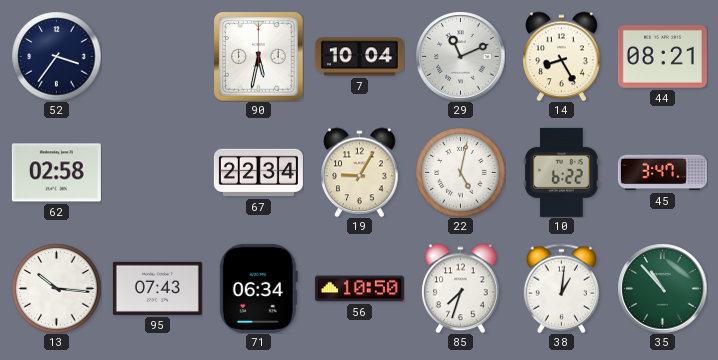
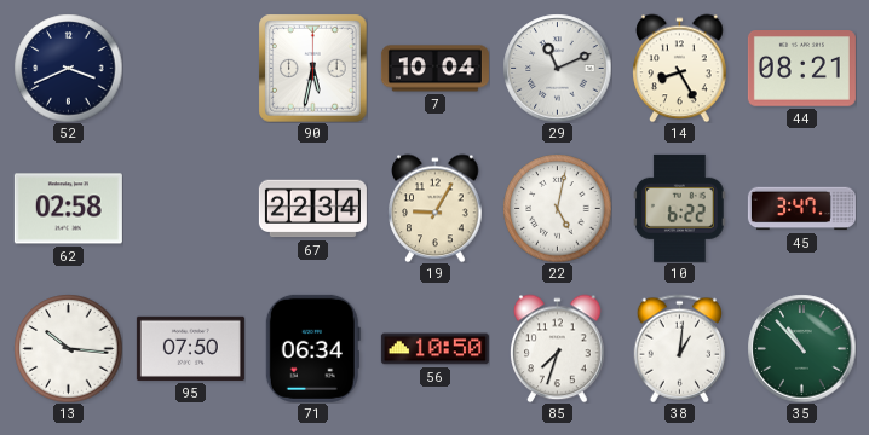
52: 3:36 -> 3:41
95: 07:43 -> 07:50
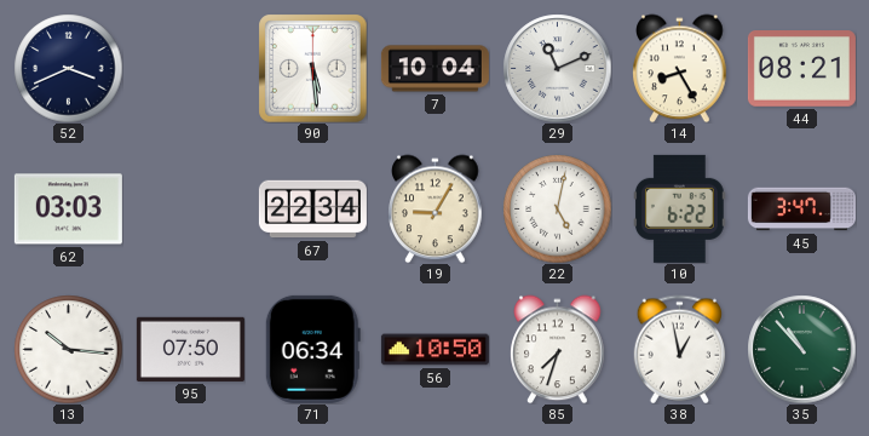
90: 5:32 -> 5:29
62: 02:58 -> 03:03
38: 1:01 -> 12:58
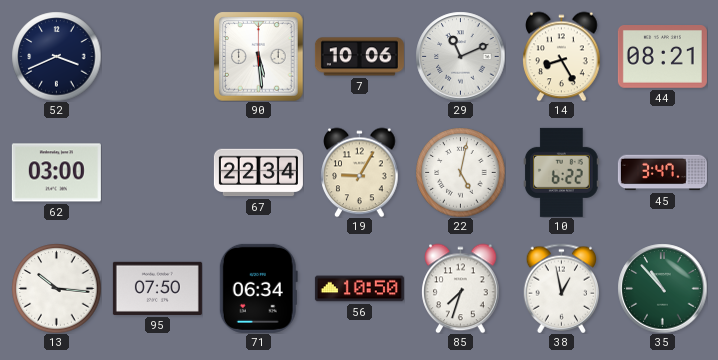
7: 10:04 -> 10:06
62: 03:03 -> 03:00
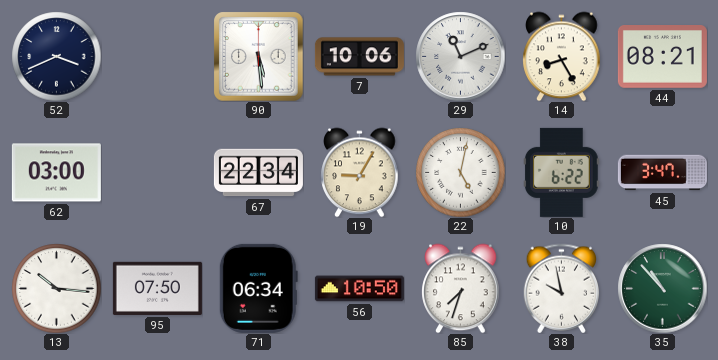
38: 12:58 -> 9:58
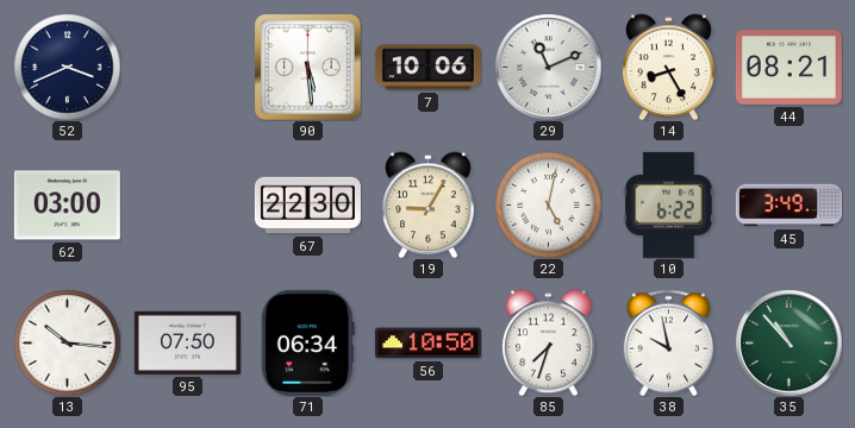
67: 22:34 -> 22:30
45: 3:47 -> 3:49
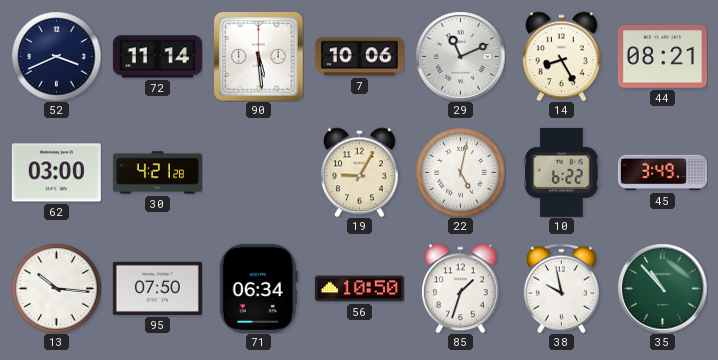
72: none -> 11:14
30: none -> 4:21
67: 22:30 -> none
85: 7:33 -> 1:33
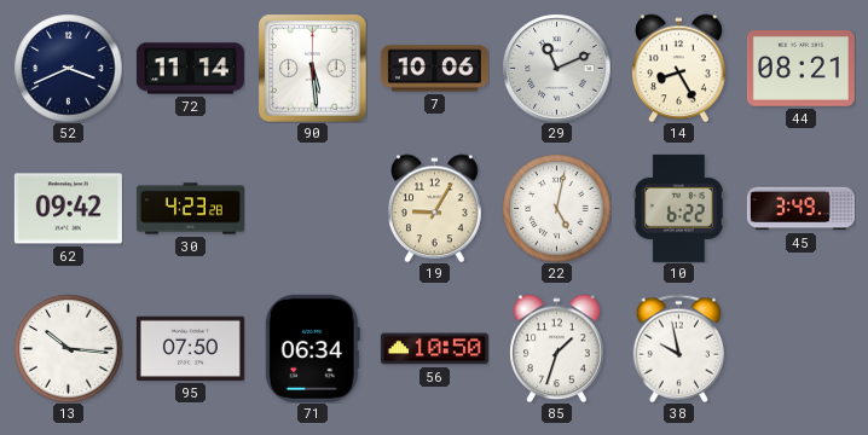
62: 03:00 -> 09:42
30: 4:21 -> 4:23
35: 10:53 -> none
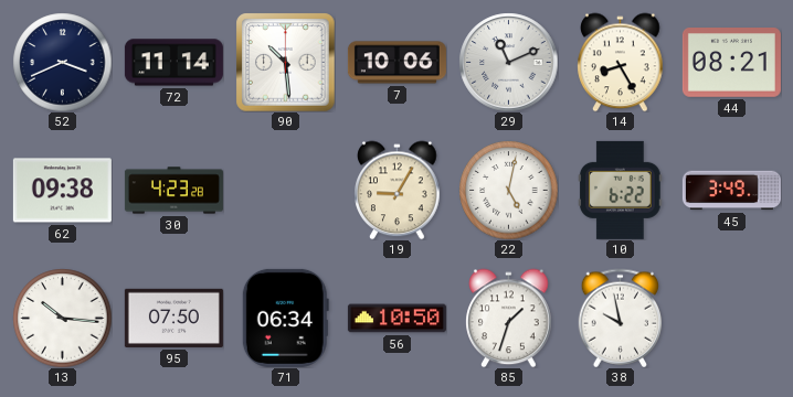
90: 5:29 -> 10:29
62: 09:42 -> 09:38
